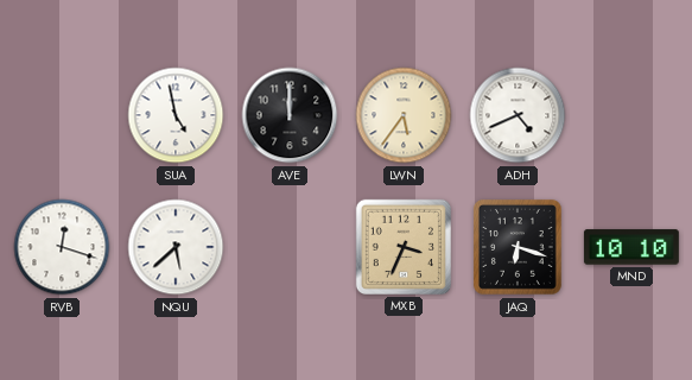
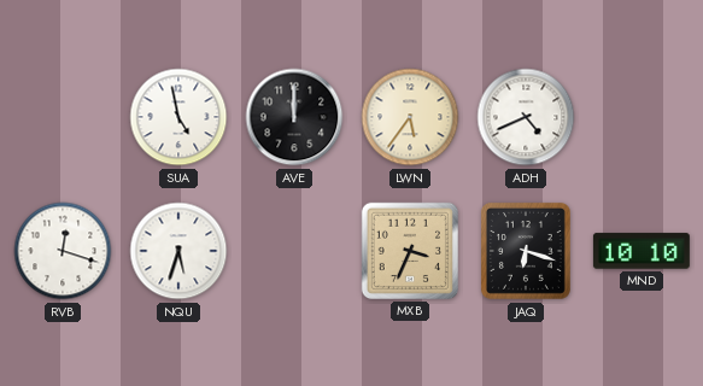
NQU: 5:38 -> 5:33
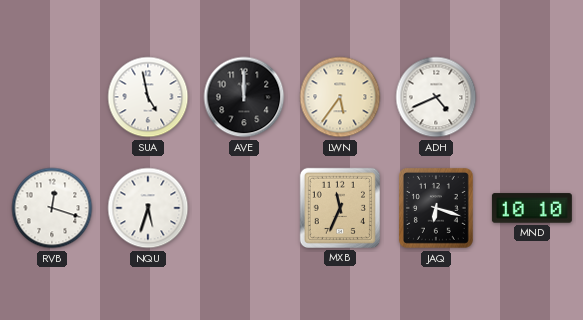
MXB: 3:34 -> 11:34
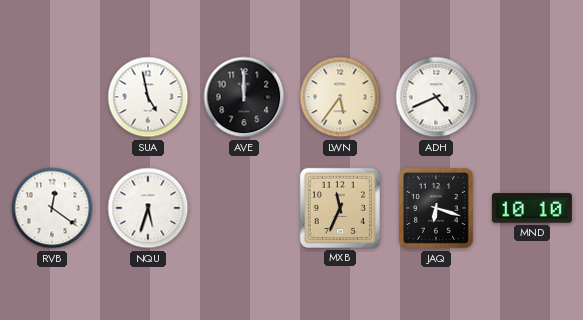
RVB: 12:18 -> 12:21
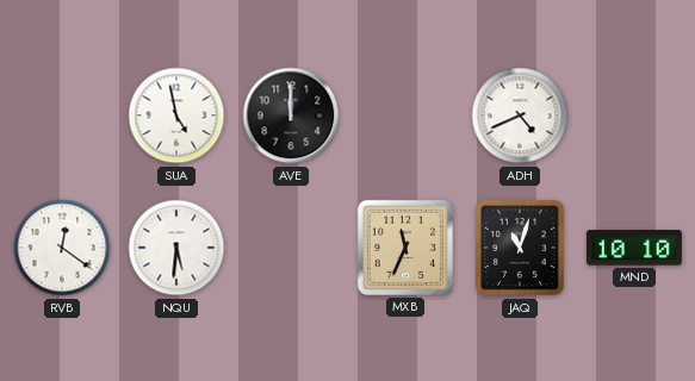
LWN: 5:36 -> none
NQU: 5:33 -> 5:31
JAQ: 6:18 -> 11:03
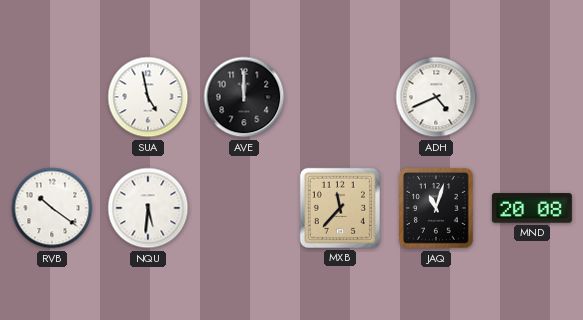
RVB: 12:21 -> 10:21
MXB: 11:34 -> 11:37
MND: 10:10 -> 20:08
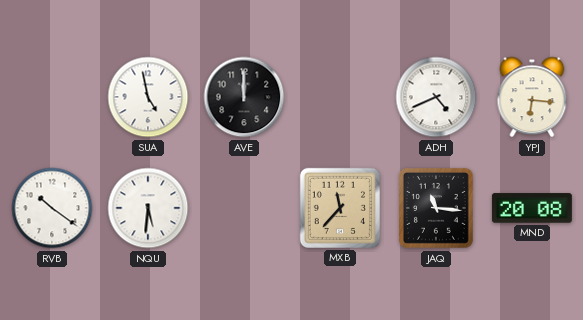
YPJ: none -> 6:16
JAQ: 11:03 -> 11:16
